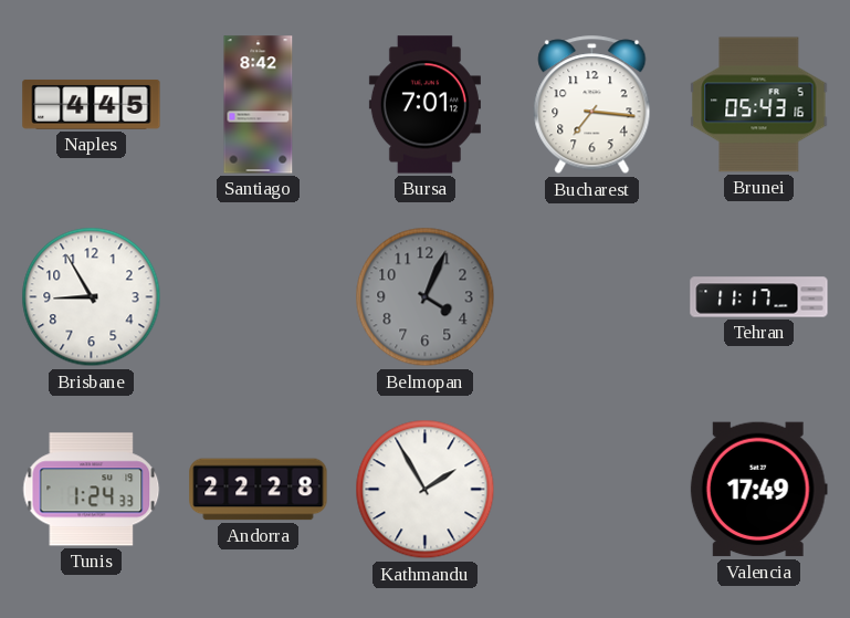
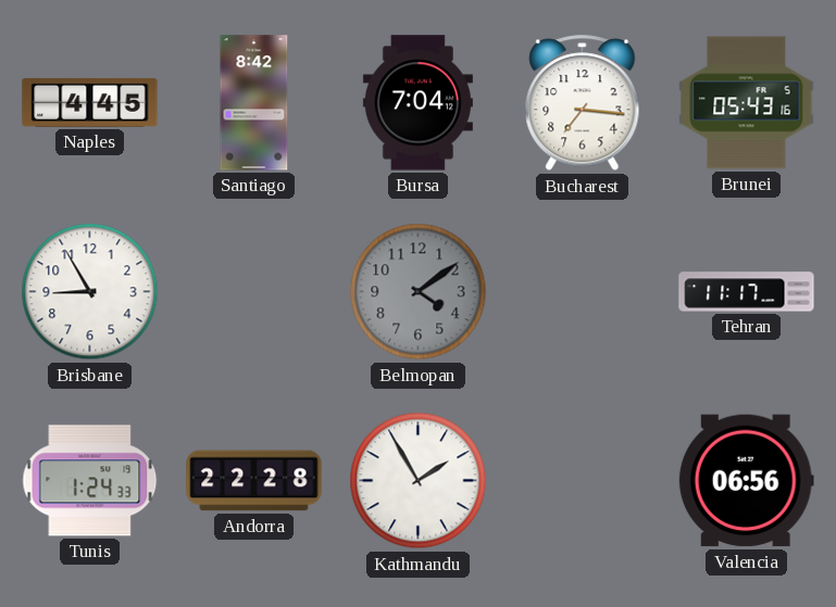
Bursa: 7:01 -> 7:04
Belmopan: 4:04 -> 4:09
Valencia: 17:49 -> 06:56
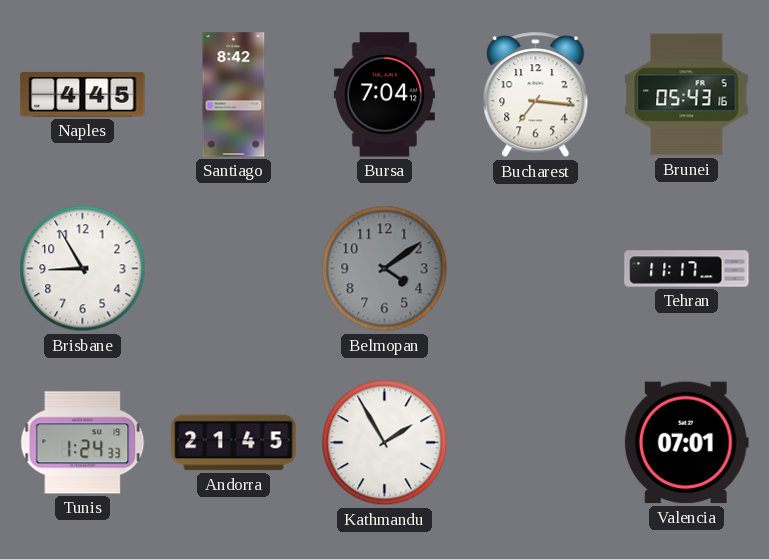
Andorra: 22:28 -> 21:45
Valencia: 06:56 -> 07:01
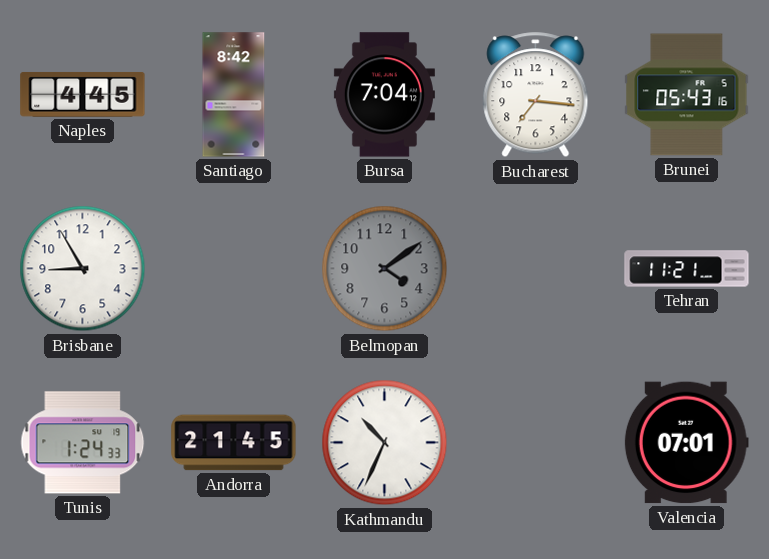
Tehran: 11:17 -> 11:21
Kathmandu: 1:55 -> 10:34
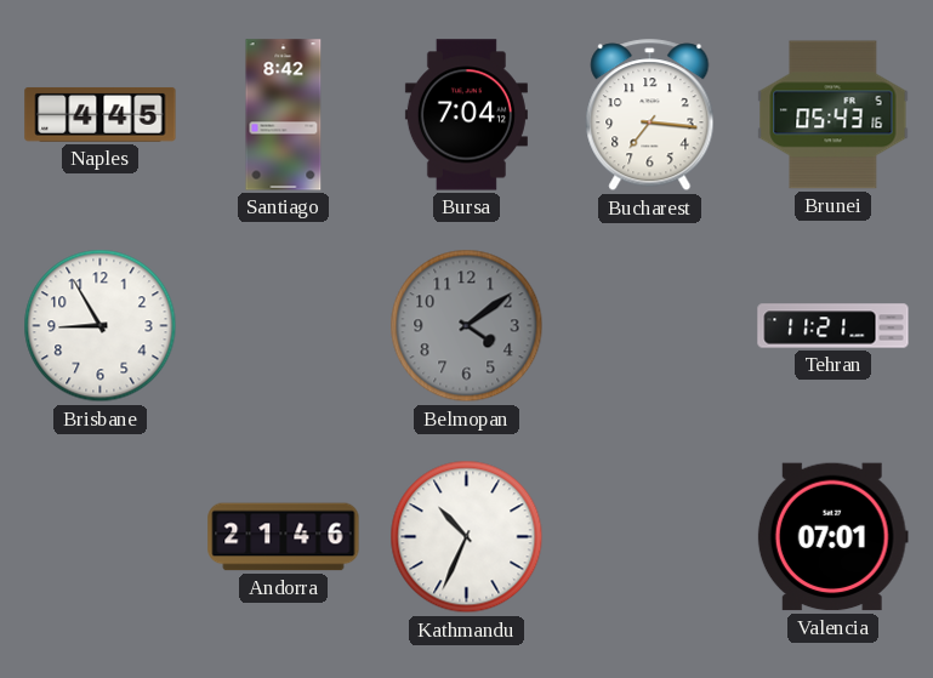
Tunis: 1:24 -> none
Andorra: 21:45 -> 21:46
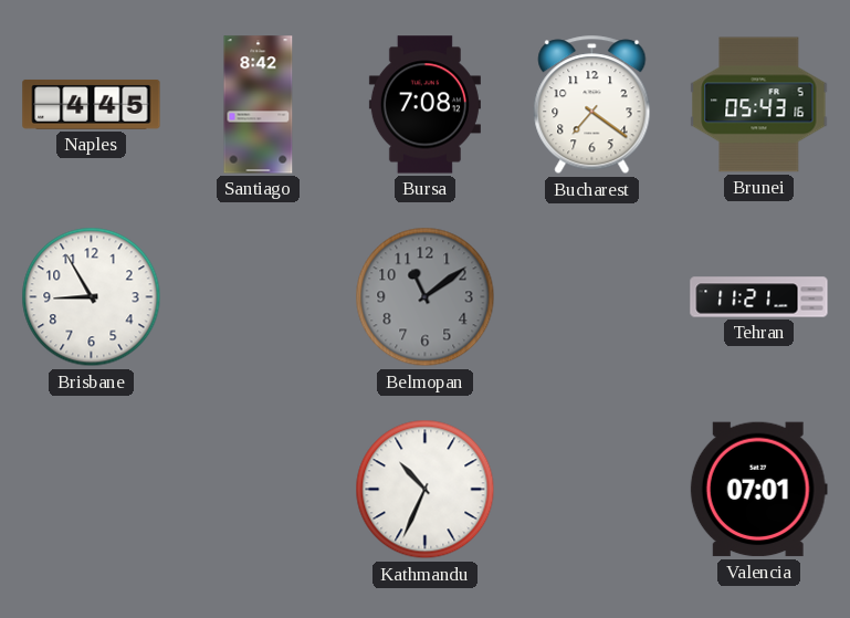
Bursa: 7:04 -> 7:08
Bucharest: 7:16 -> 7:21
Belmopan: 4:09 -> 11:09
Andorra: 21:46 -> none
